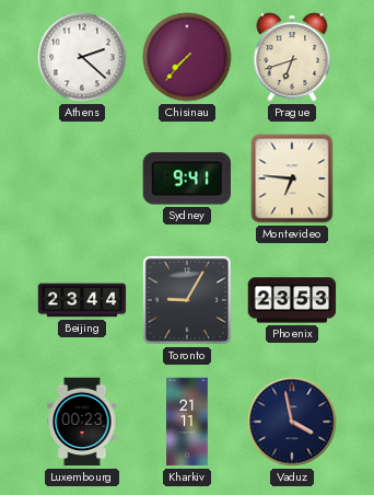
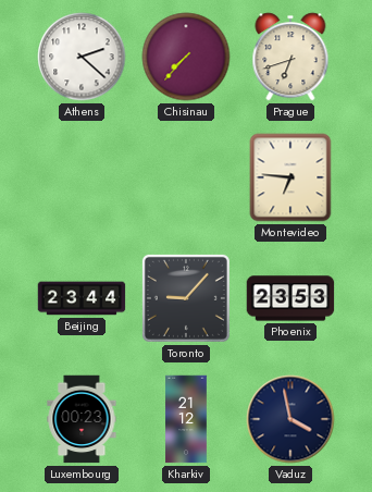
Sydney: 9:41 -> none
Toronto: 9:05 -> 9:07
Kharkiv: 21:11 -> 21:12
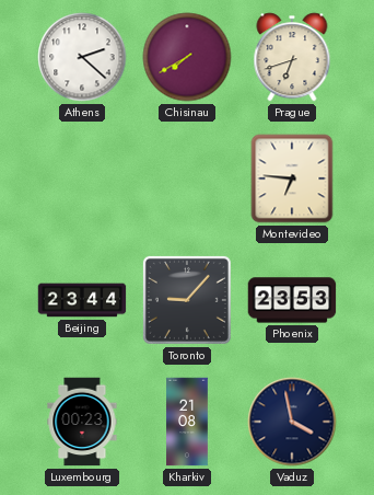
Chisinau: 7:37 -> 7:40
Kharkiv: 21:12 -> 21:08
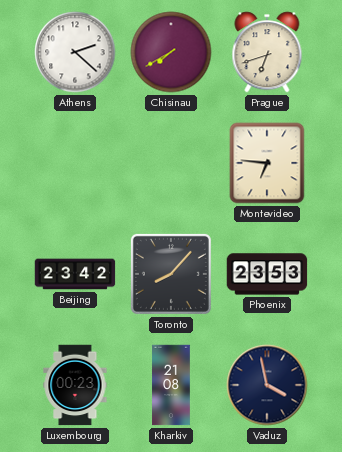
Beijing: 23:44 -> 23:42
Toronto: 9:07 -> 8:07
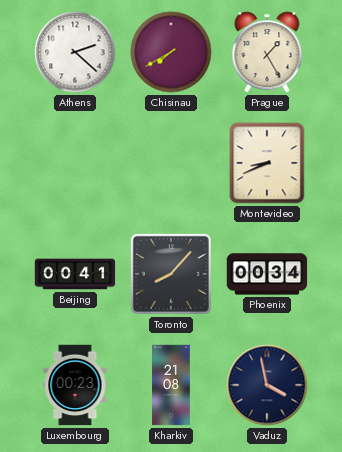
Prague: 6:42 -> 1:25
Montevideo: 6:46 -> 8:41
Beijing: 23:42 -> 00:41
Phoenix: 23:53 -> 00:34
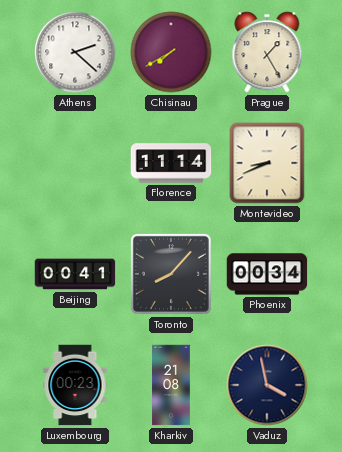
Florence: none -> 11:14
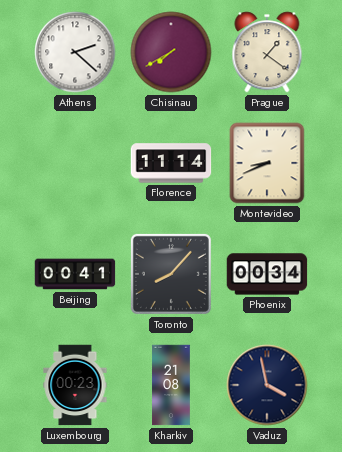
Prague: 1:25 -> 1:21
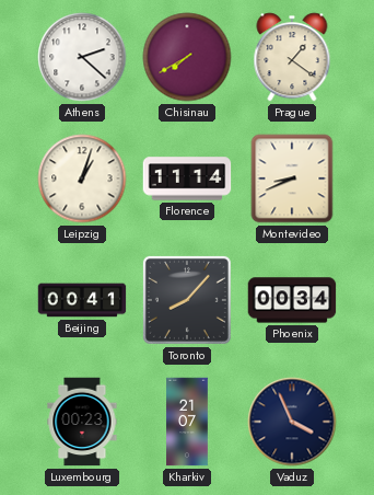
Leipzig: none -> 1:03
Kharkiv: 21:08 -> 21:07
Vaduz: 3:58 -> 3:56
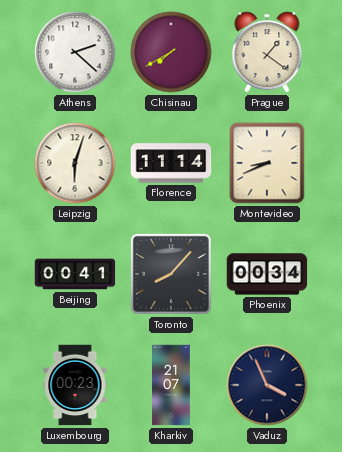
Leipzig: 1:03 -> 6:03
